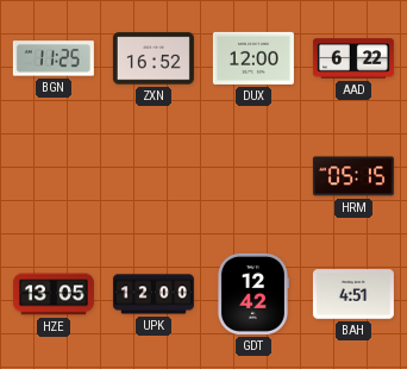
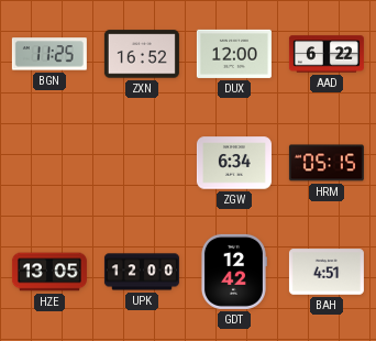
ZGW: none -> 6:34
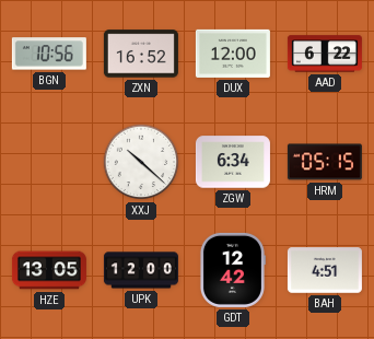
BGN: 11:25 -> 10:56
XXJ: none -> 10:22
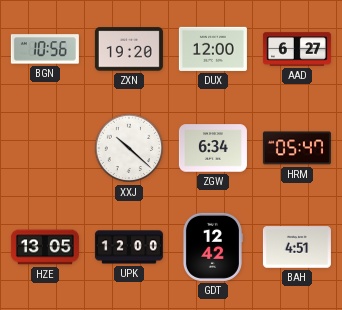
ZXN: 16:52 -> 19:20
AAD: 6:22 -> 6:27
HRM: 05:15 -> 05:47
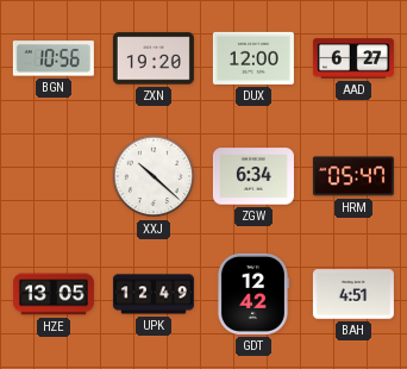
UPK: 12:00 -> 12:49
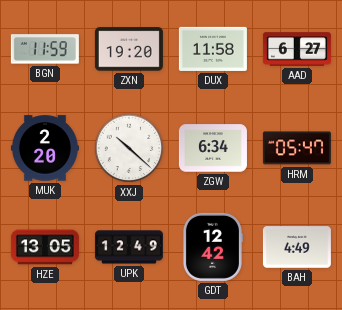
BGN: 10:56 -> 11:59
DUX: 12:00 -> 11:58
MUK: none -> 2:20
BAH: 4:51 -> 4:49
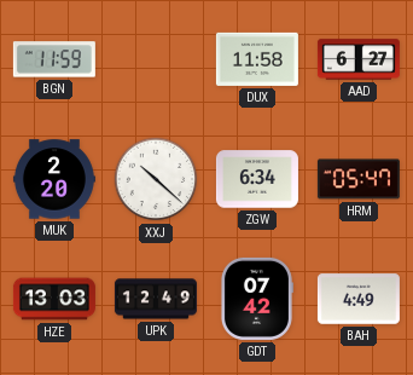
ZXN: 19:20 -> none
HZE: 13:05 -> 13:03
GDT: 12:42 -> 07:42
